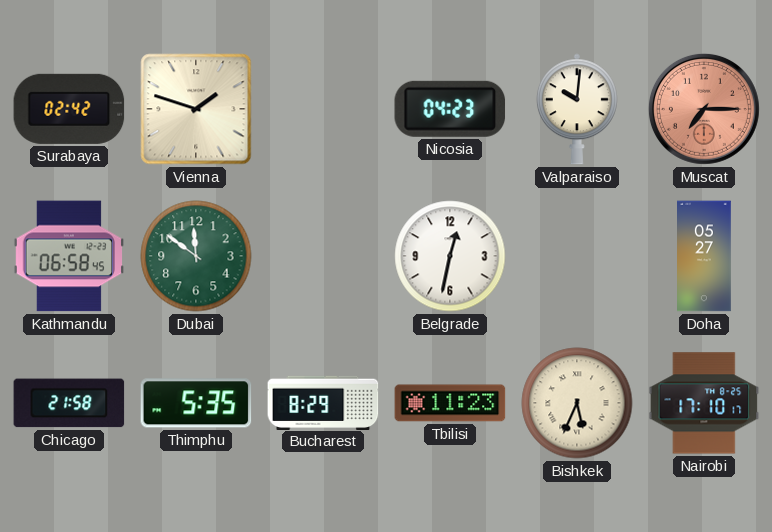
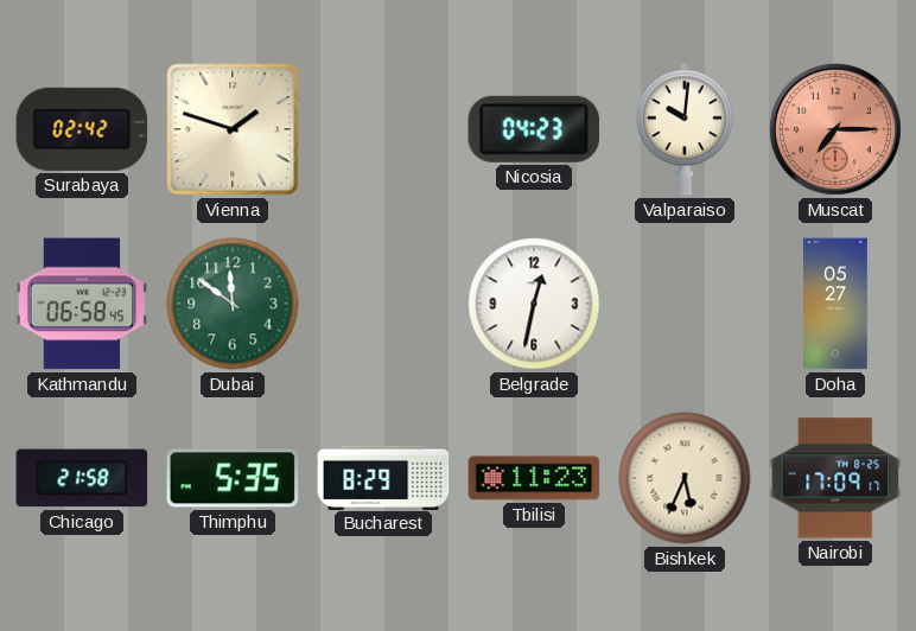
Nairobi: 17:10 -> 17:09
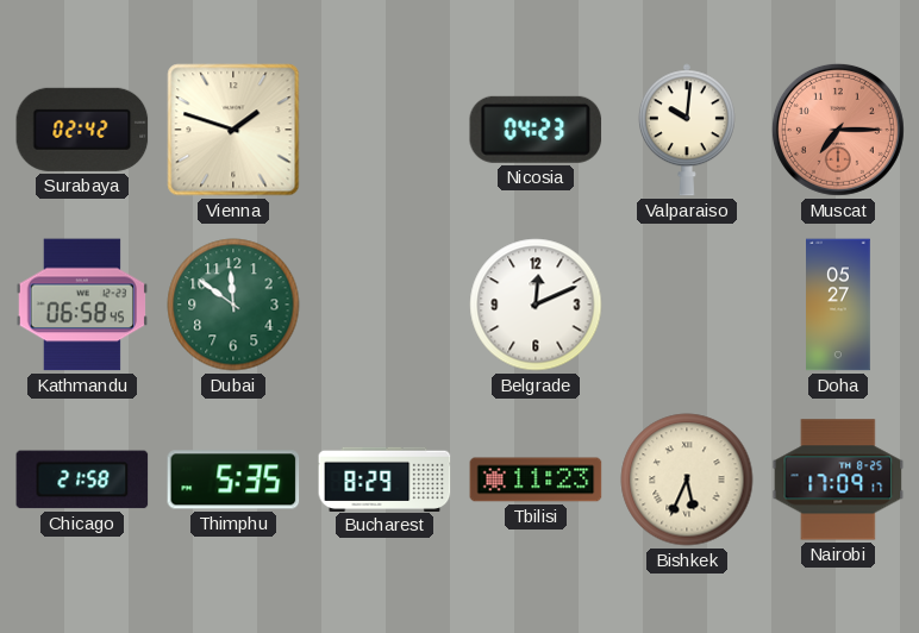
Belgrade: 12:32 -> 12:11
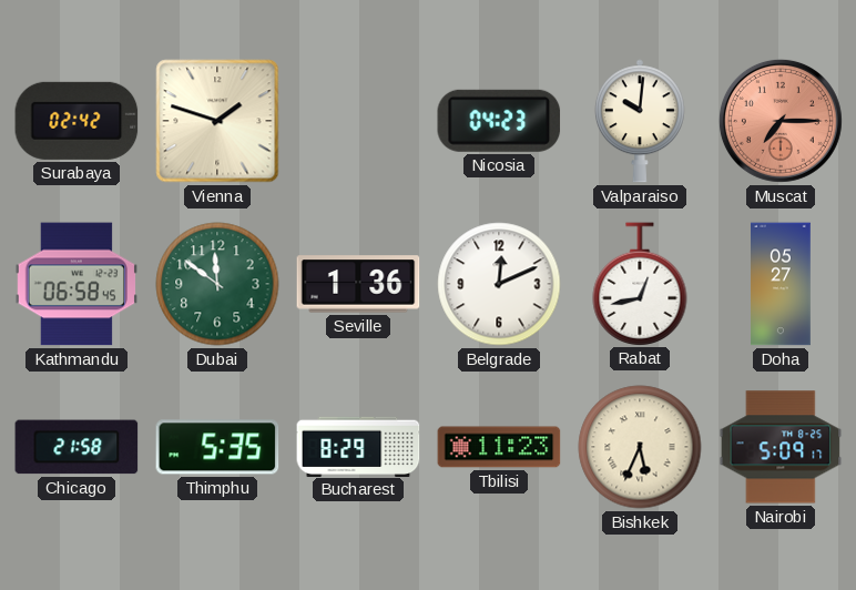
Seville: none -> 1:36
Rabat: none -> 12:43
Nairobi: 17:09 -> 5:09
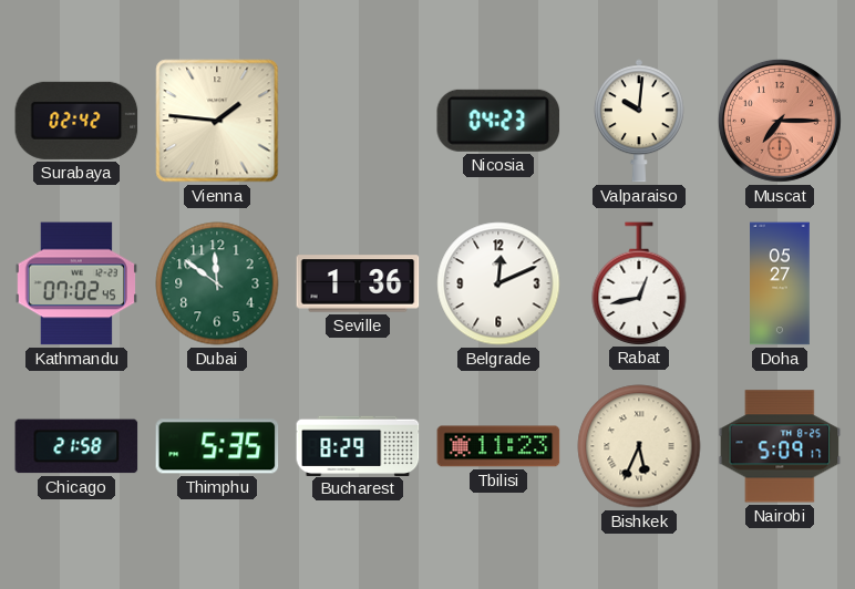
Vienna: 1:48 -> 1:46
Kathmandu: 06:58 -> 07:02
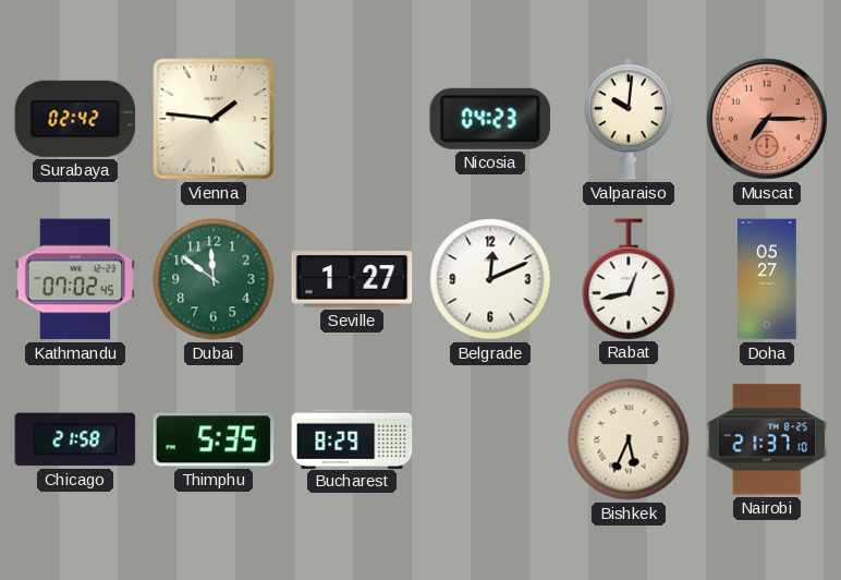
Seville: 1:36 -> 1:27
Tbilisi: 11:23 -> none
Nairobi: 5:09 -> 21:37
